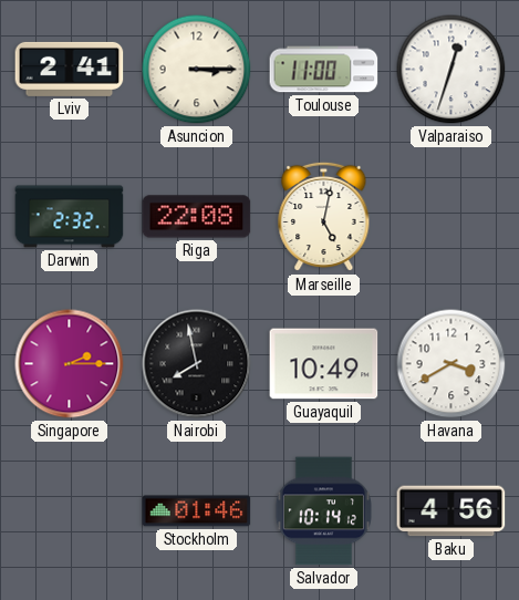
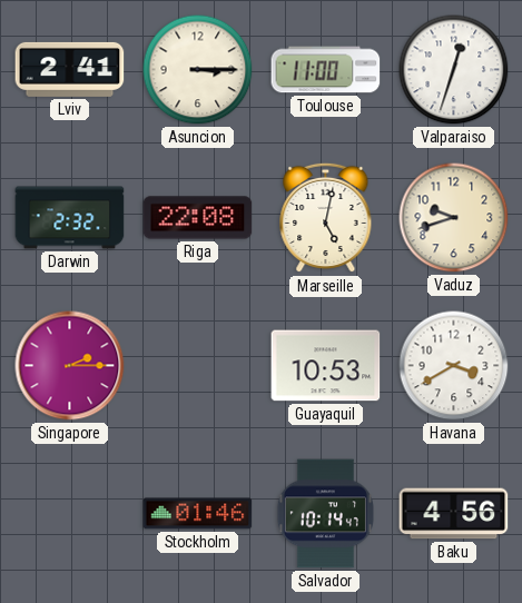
Vaduz: none -> 9:42
Nairobi: 7:58 -> none
Guayaquil: 10:49 -> 10:53
Salvador: 10:14:12 -> 10:14:47
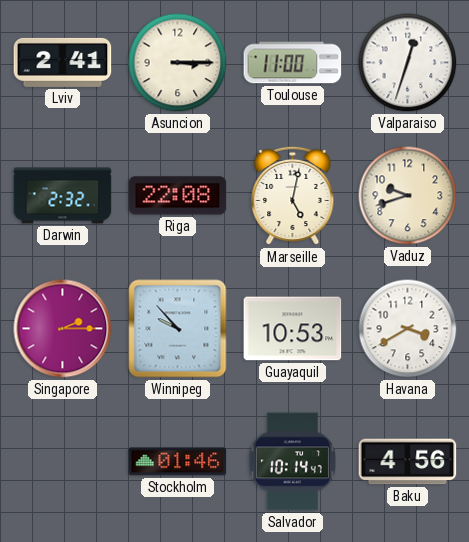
Winnipeg: none -> 9:53
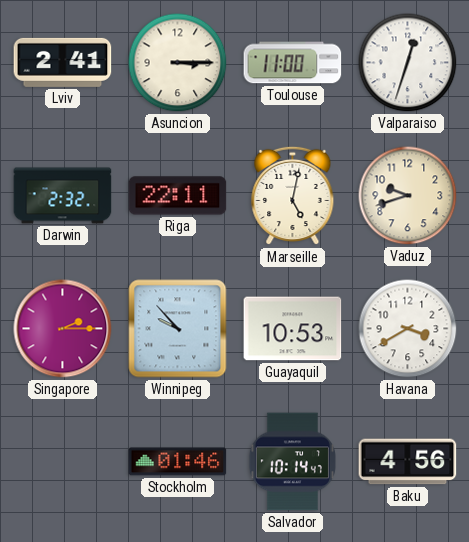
Riga: 22:08 -> 22:11
